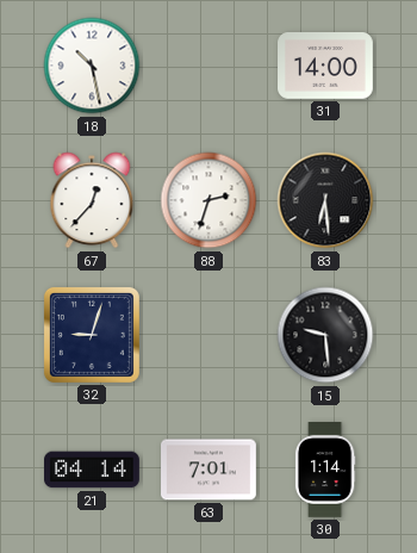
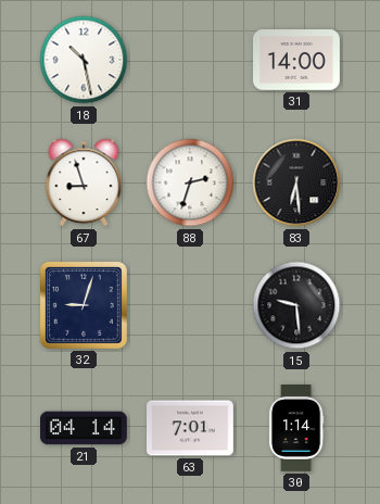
67: 12:37 -> 8:57
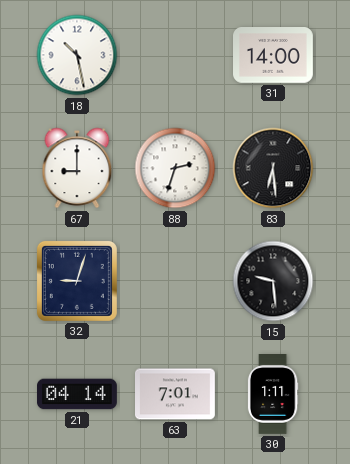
67: 8:57 -> 9:00
30: 1:14 -> 1:11
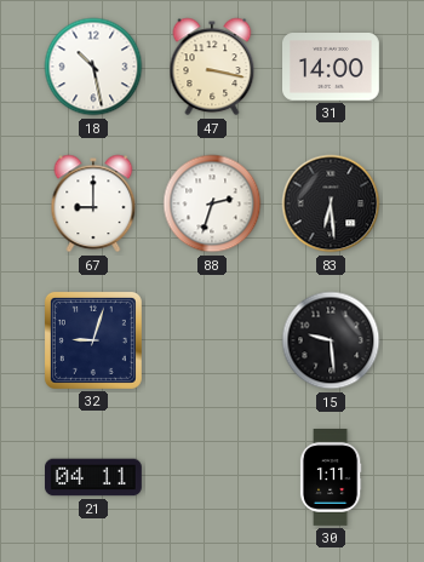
47: none -> 3:17
21: 04:14 -> 04:11
63: 7:01 -> none
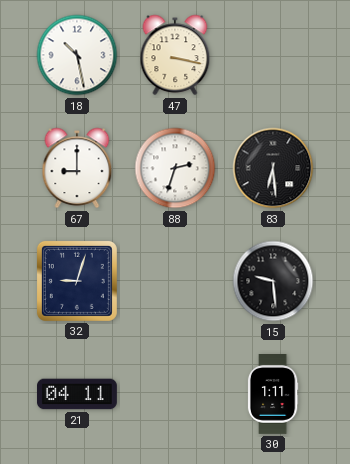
31: 14:00 -> none
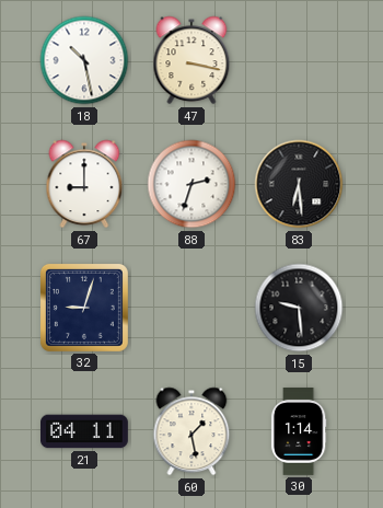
60: none -> 1:28
30: 1:11 -> 1:14
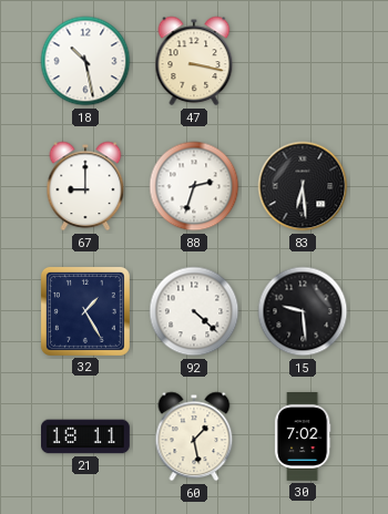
32: 9:03 -> 1:25
92: none -> 4:22
21: 04:11 -> 18:11
30: 1:14 -> 7:02
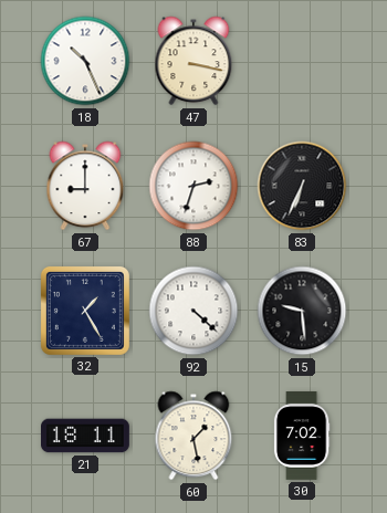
18: 10:28 -> 10:26
83: 6:29 -> 6:34
